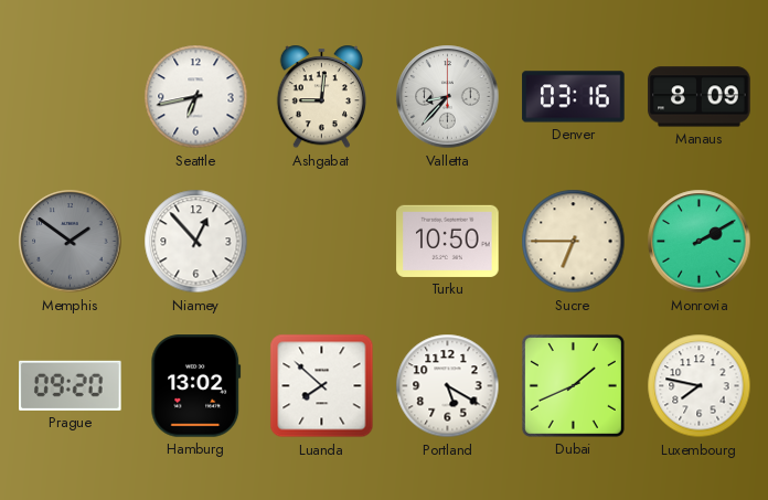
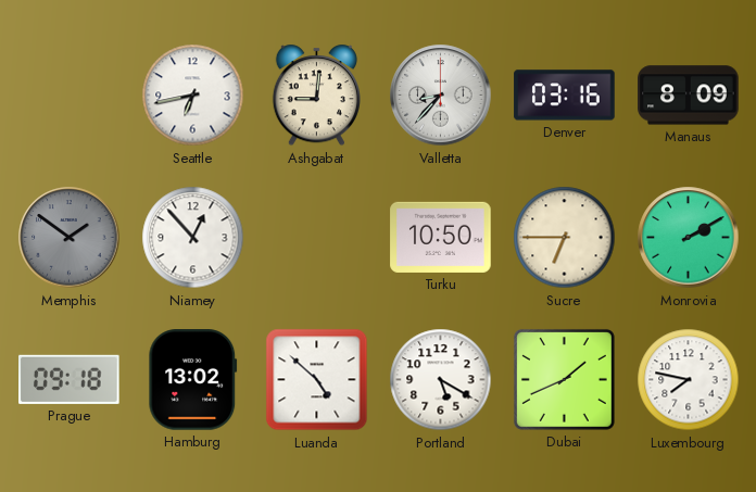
Prague: 09:20 -> 09:18
Luanda: 7:52 -> 4:52
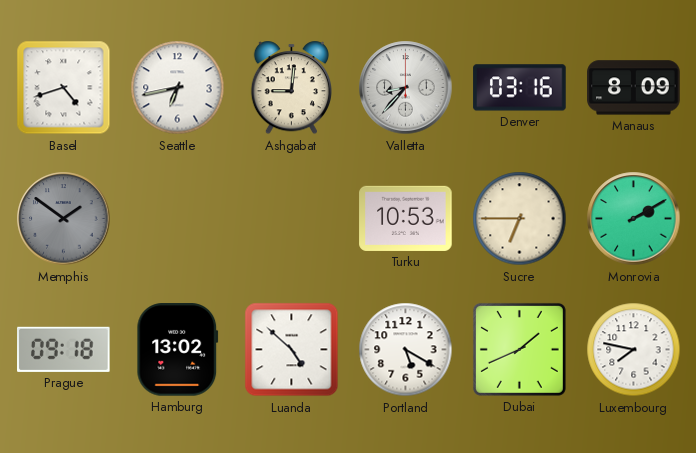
Basel: none -> 4:42
Niamey: 12:53 -> none
Turku: 10:50 -> 10:53
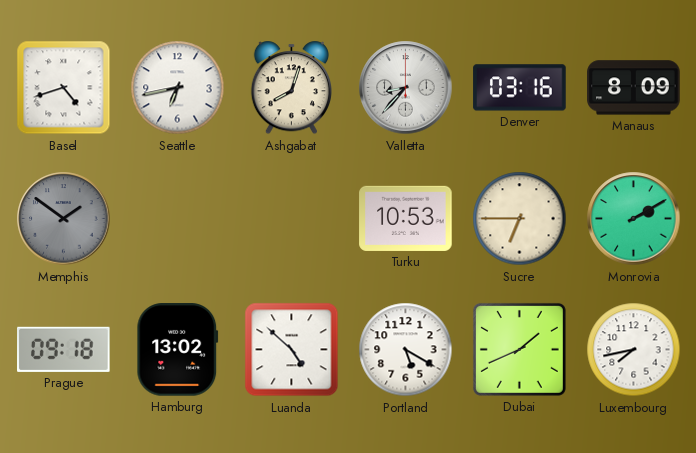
Ashgabat: 9:01 -> 8:03
Luxembourg: 7:47 -> 7:43
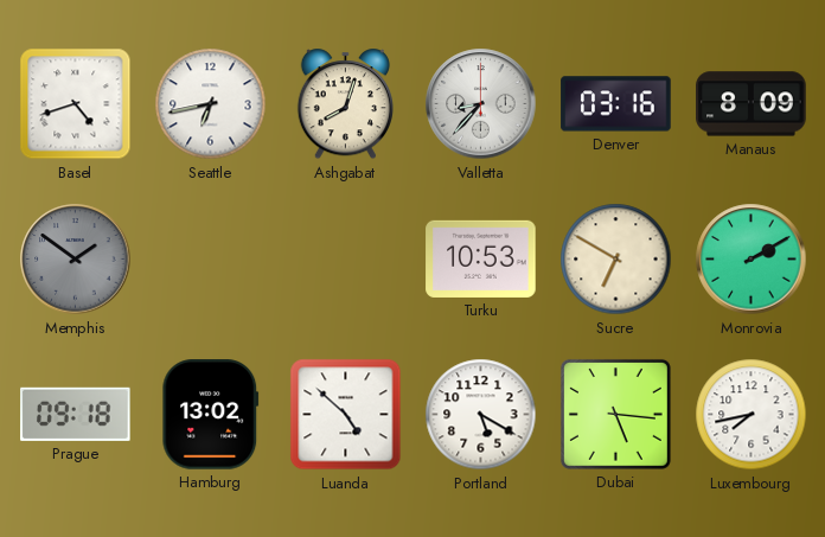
Sucre: 6:45 -> 6:50
Dubai: 1:41 -> 5:16
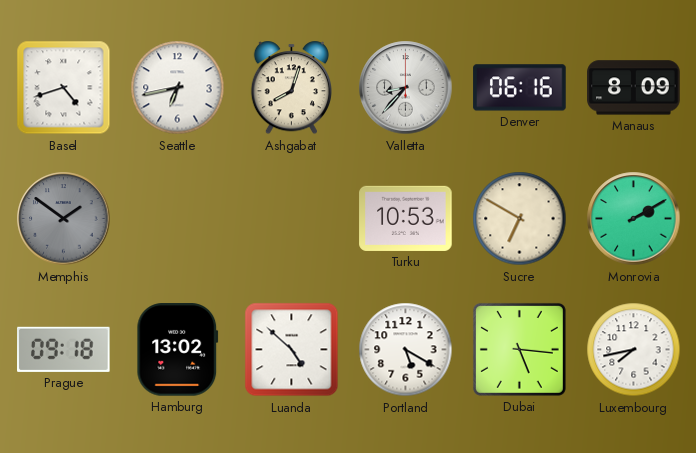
Denver: 03:16 -> 06:16
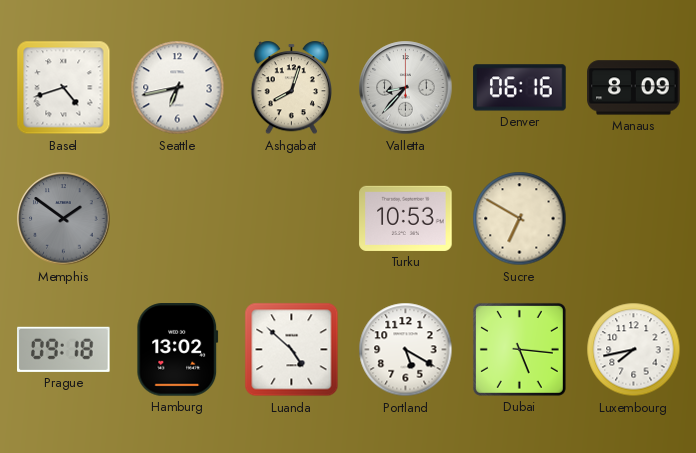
Monrovia: 2:10 -> none
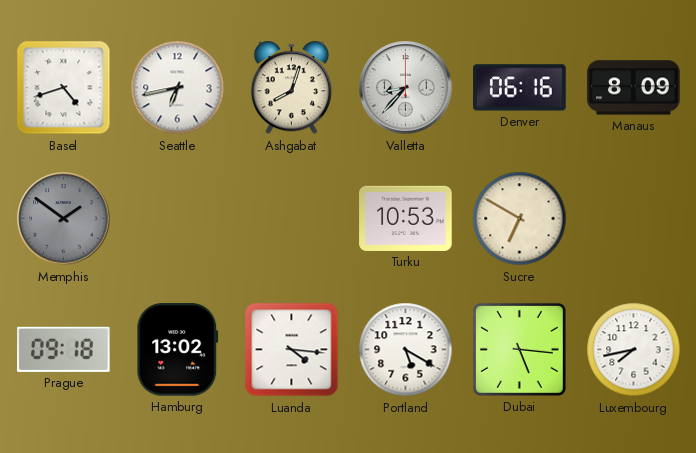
Luanda: 4:52 -> 4:16
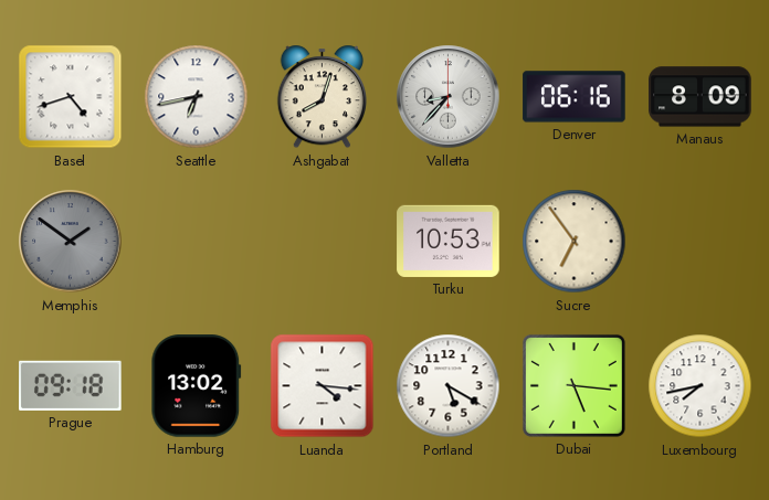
Sucre: 6:50 -> 6:54
